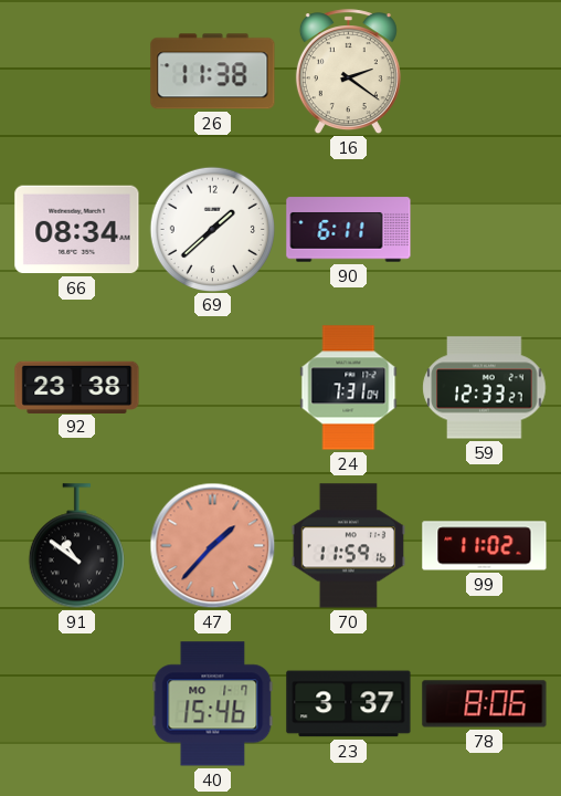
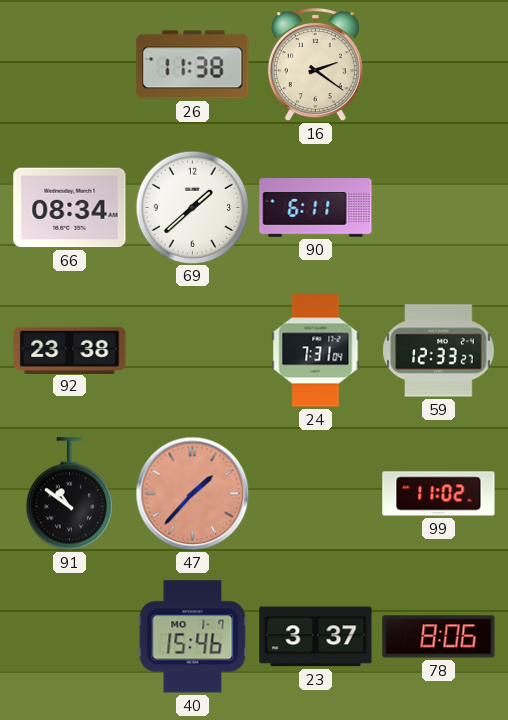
70: 11:59 -> none
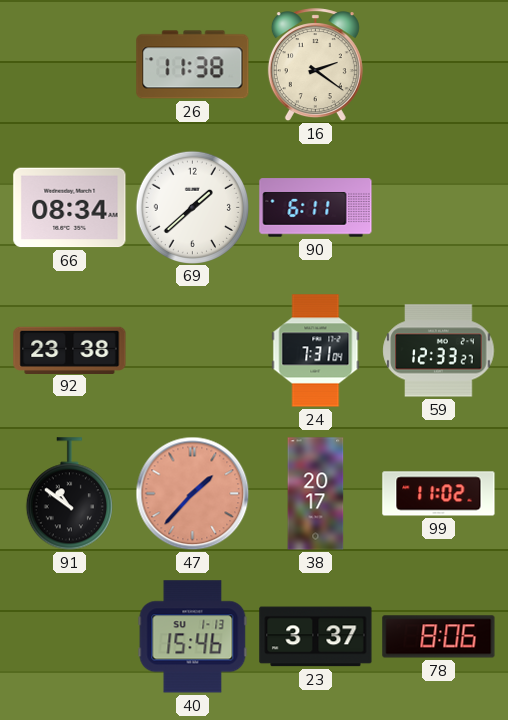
38: none -> 20:17
40 date: MO 1-7 -> SU 1-13
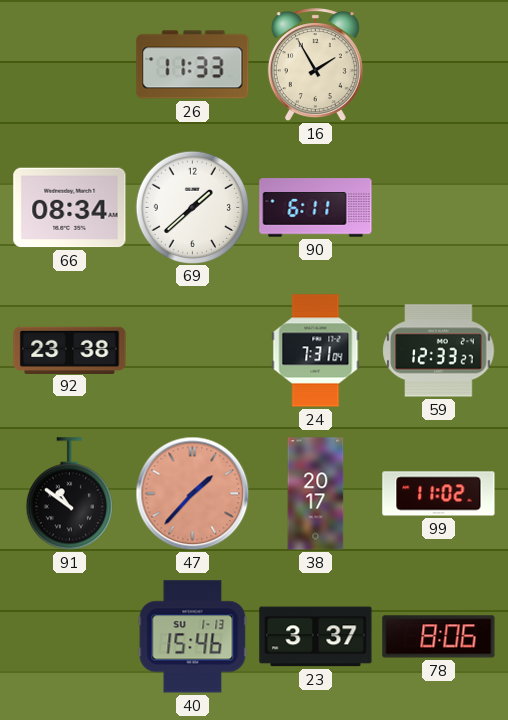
26: 11:38 -> 11:33
16: 2:21 -> 1:55
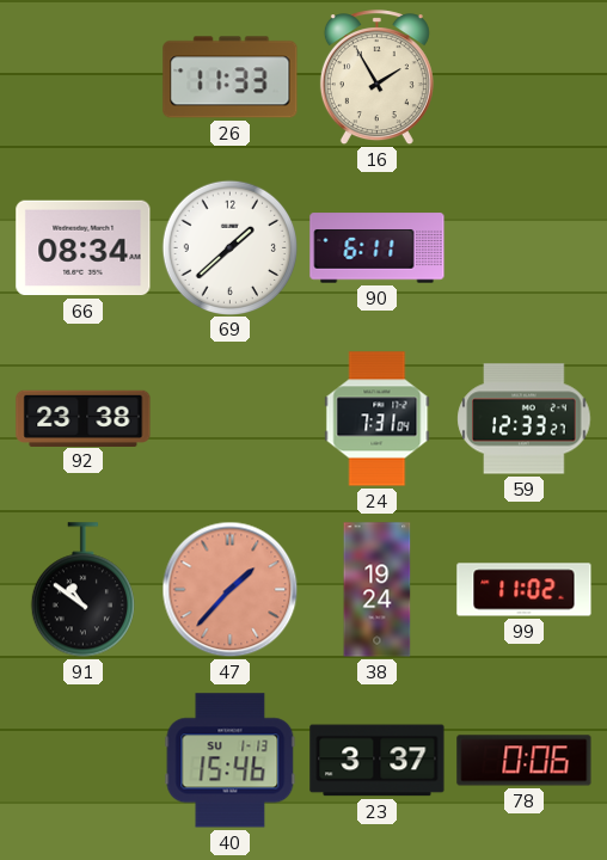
38: 20:17 -> 19:24
78: 8:06 -> 0:06
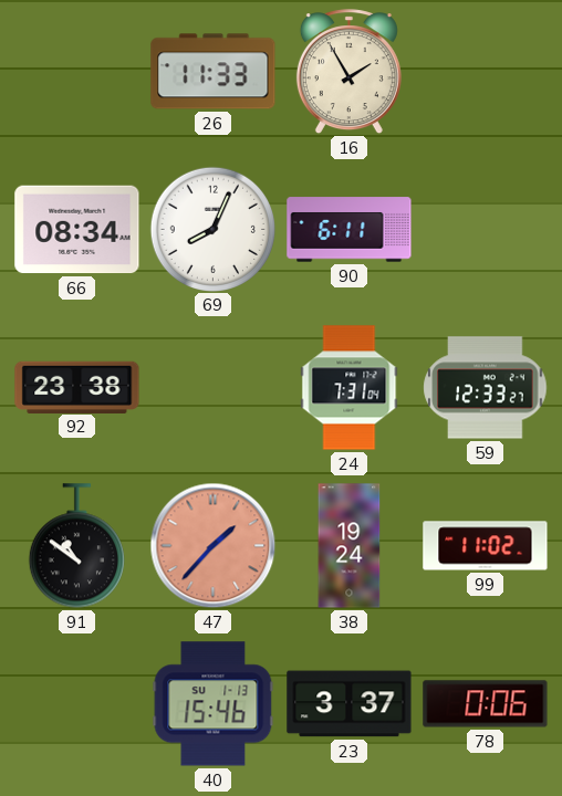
69: 1:38 -> 8:04
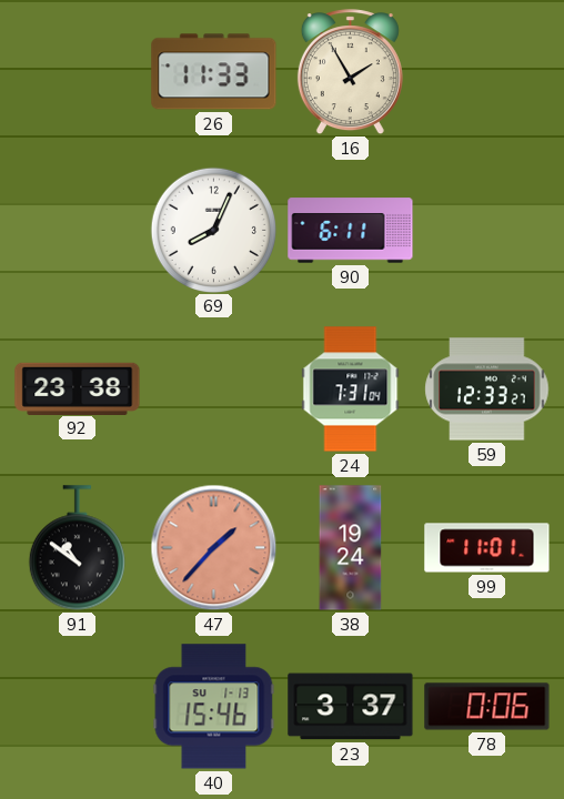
66: 08:34 -> none
99: 11:02 -> 11:01
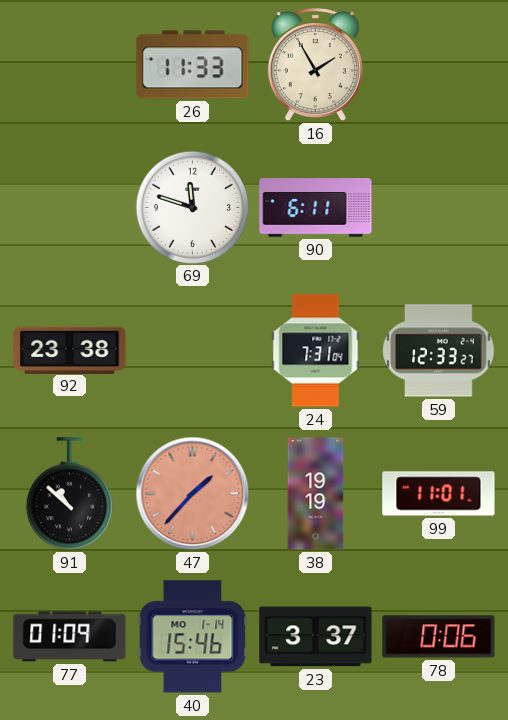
69: 8:04 -> 11:48
91: 10:51 -> 10:52
38: 19:24 -> 19:19
77: none -> 01:09
40 date: SU 1-13 -> MO 1-14
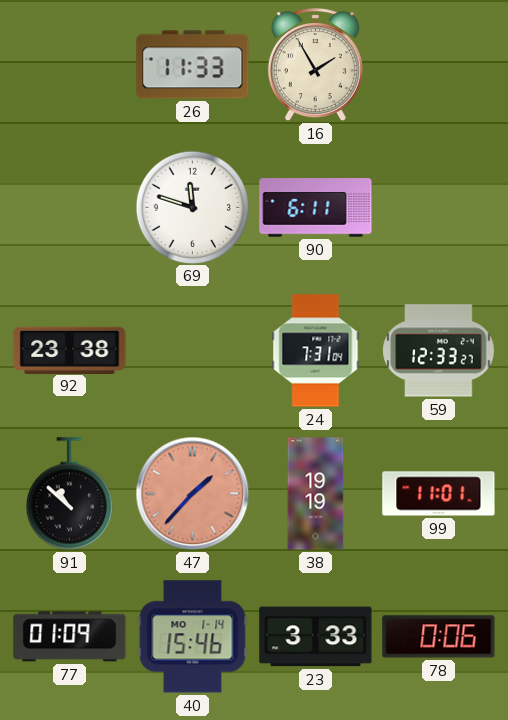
23: 3:37 -> 3:33
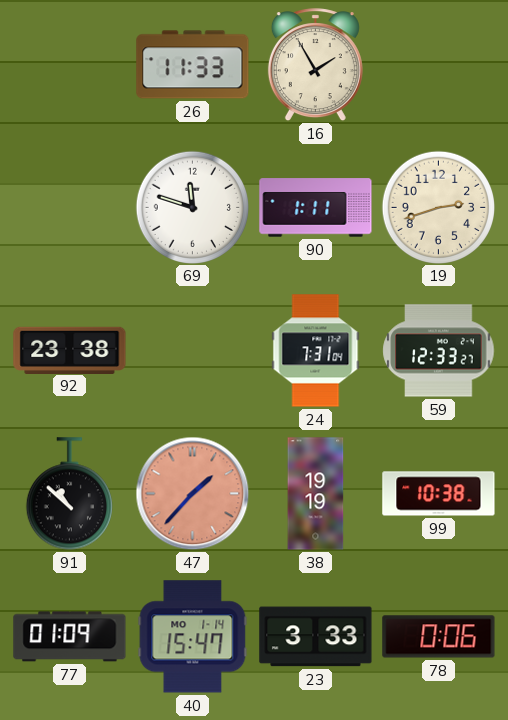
90: 6:11 -> 1:11
19: none -> 2:42
99: 11:01 -> 10:38
40: 15:46 -> 15:47
